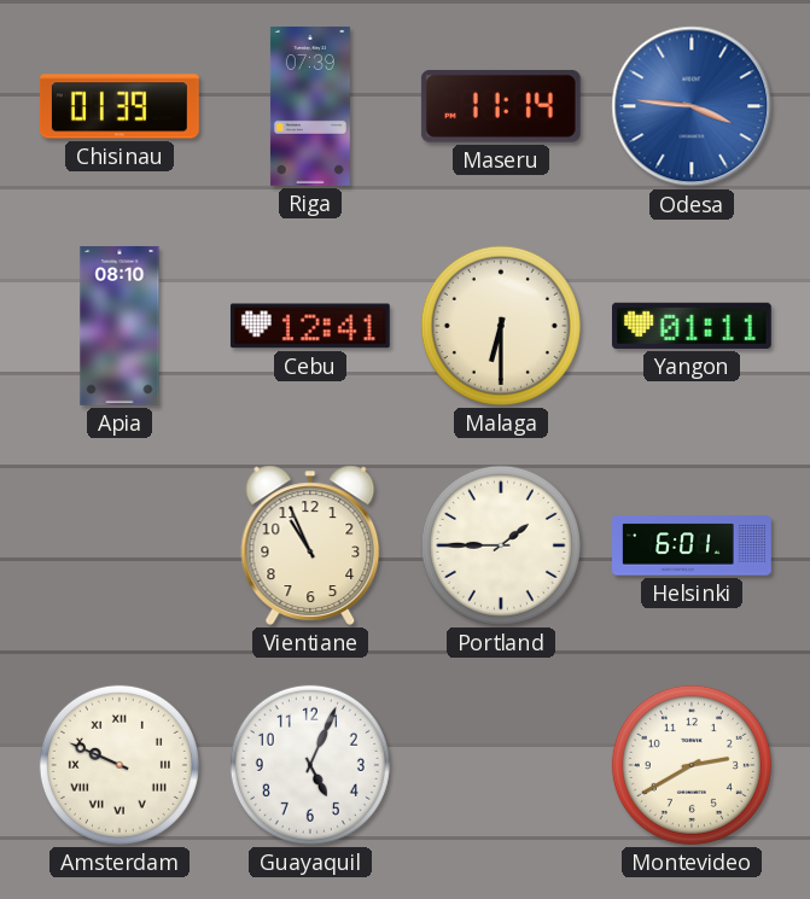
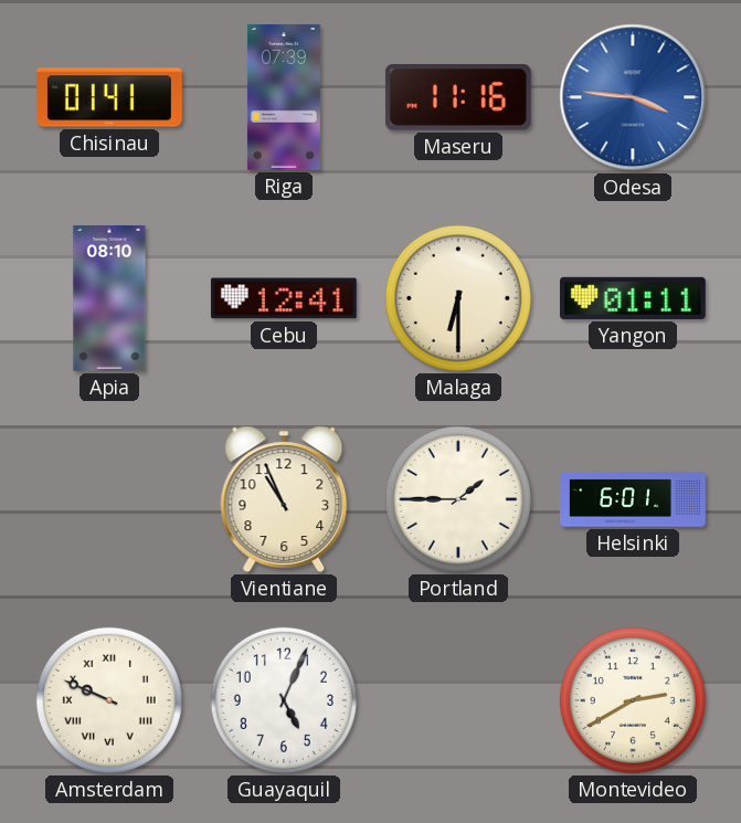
Chisinau: 01:39 -> 01:41
Maseru: 11:14 -> 11:16
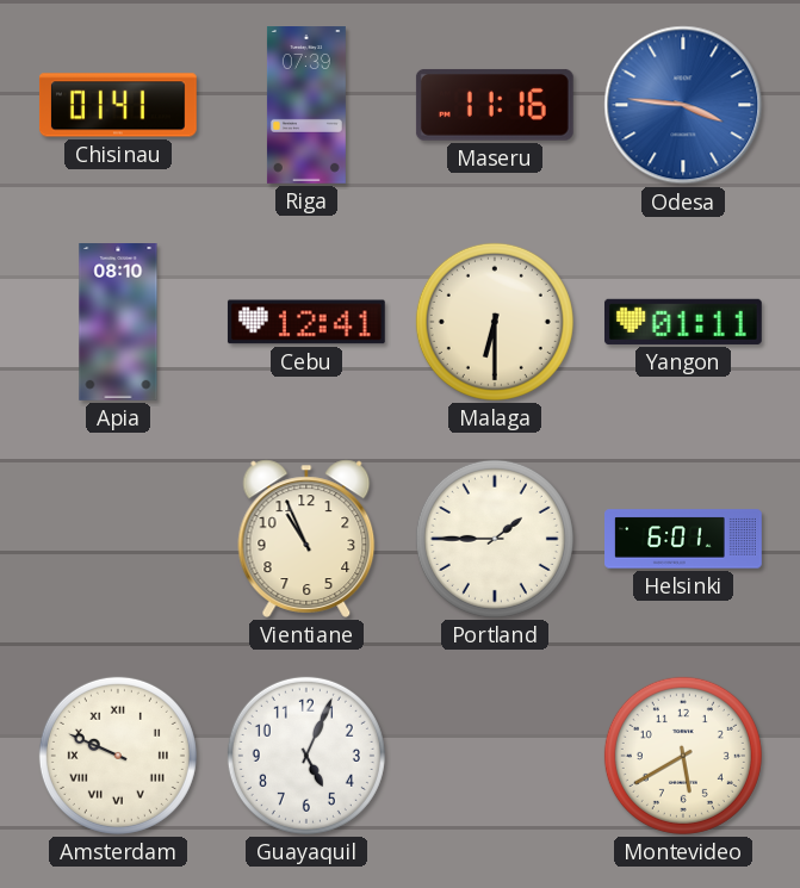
Montevideo: 2:40 -> 5:40
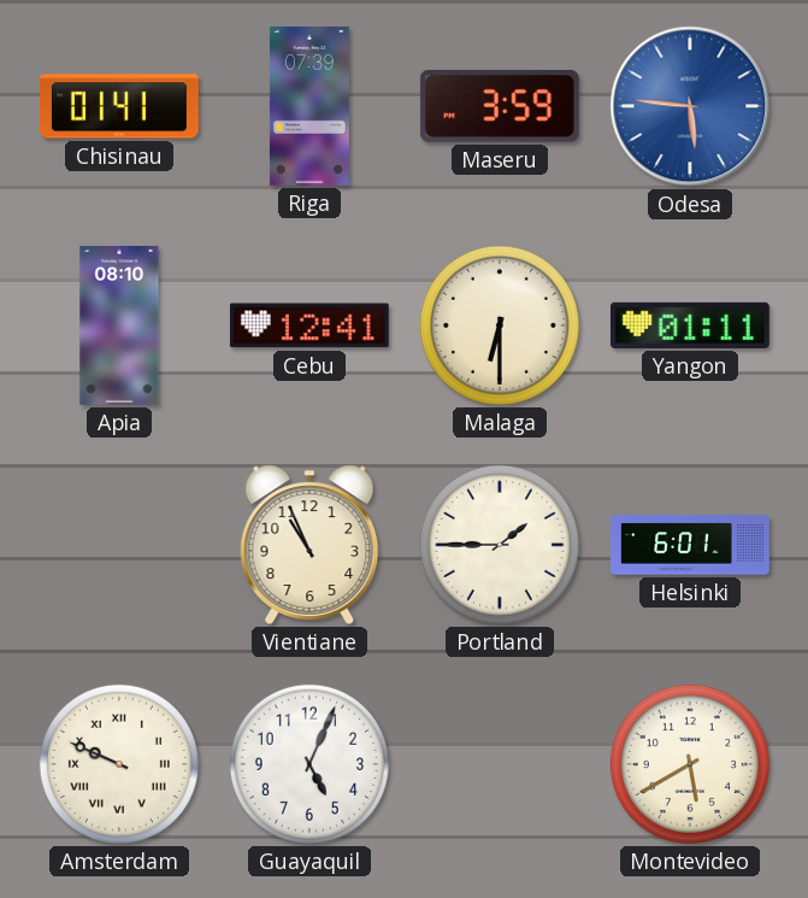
Maseru: 11:16 -> 3:59
Odesa: 3:46 -> 5:46
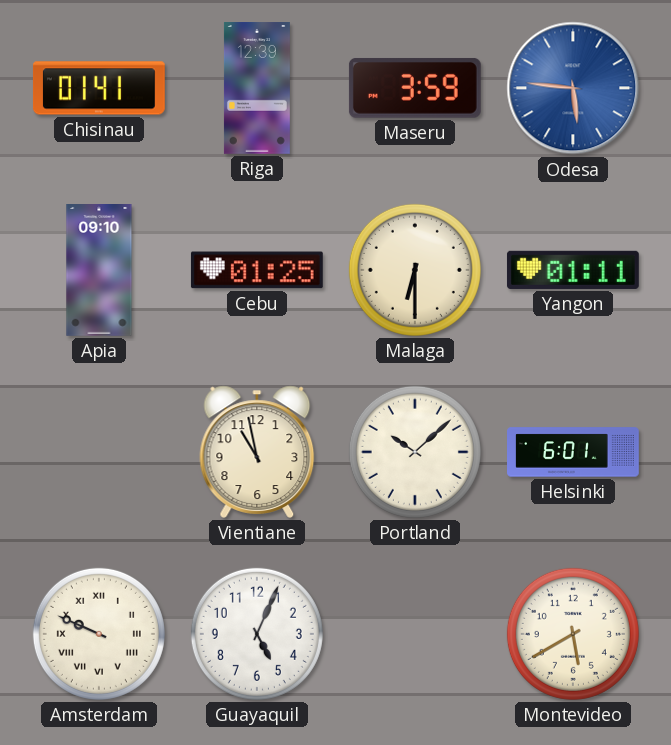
Riga: 07:39 -> 12:39
Apia: 08:10 -> 09:10
Cebu: 12:41 -> 01:25
Vientiane: 10:56 -> 10:58
Portland: 1:45 -> 10:08
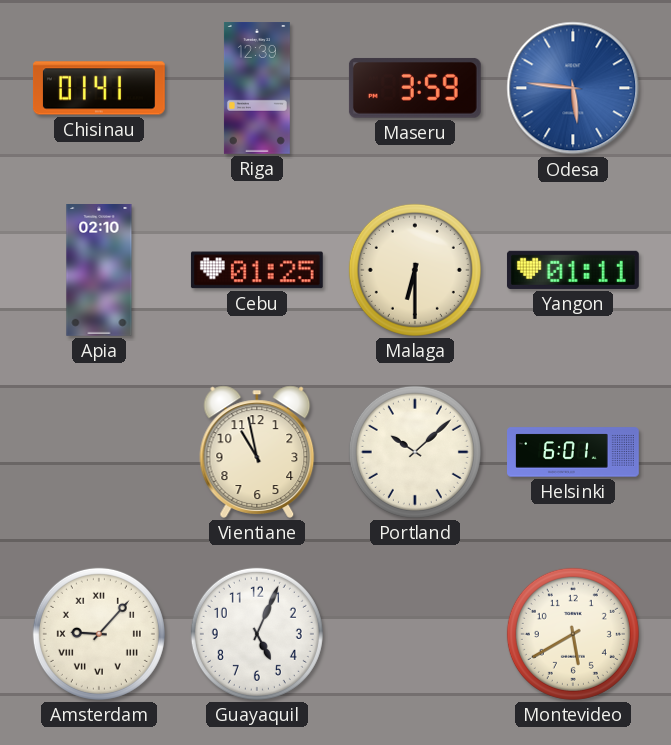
Apia: 09:10 -> 02:10
Amsterdam: 9:49 -> 9:07
